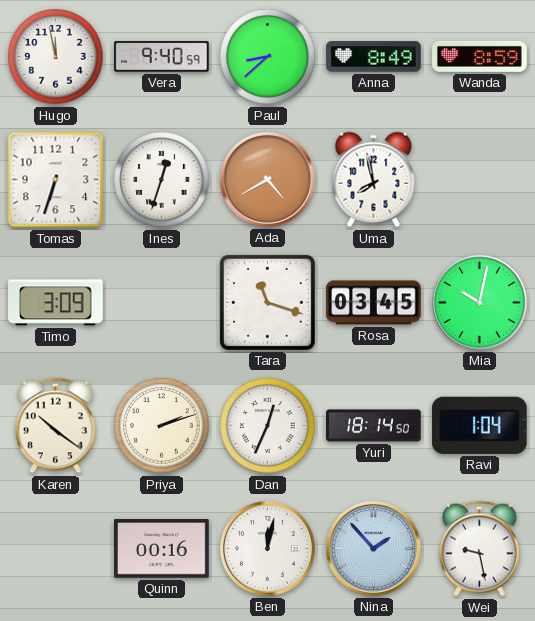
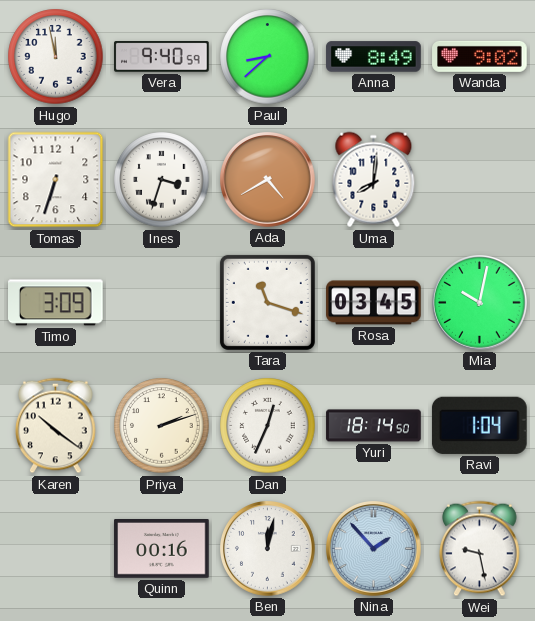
Wanda: 8:59 -> 9:02
Ines: 12:33 -> 3:33
Uma: 7:58 -> 8:01
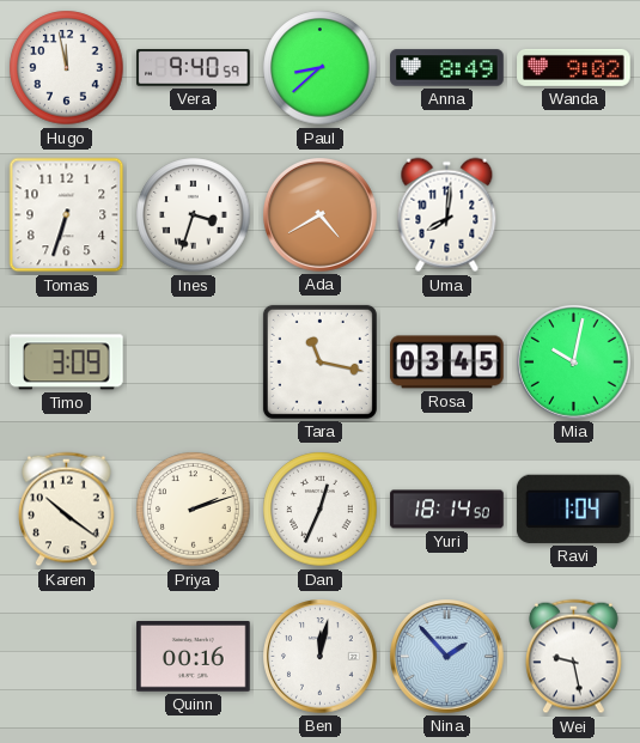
Tara: 11:18 -> 11:17
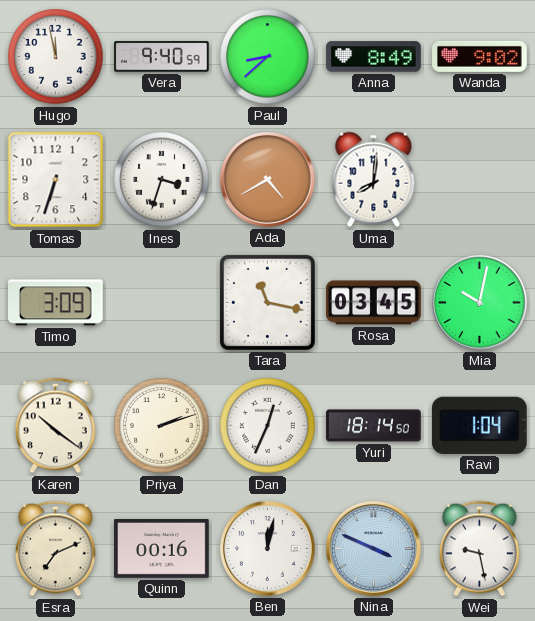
Esra: none -> 7:11
Nina: 1:53 -> 3:49
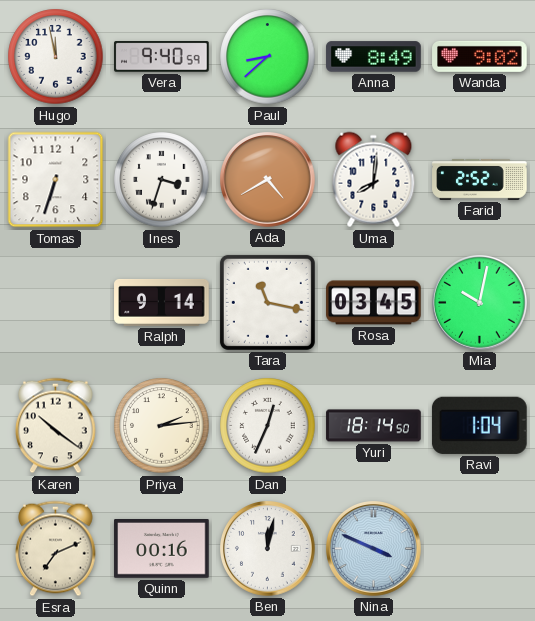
Farid: none -> 2:52
Timo: 3:09 -> none
Ralph: none -> 9:14
Priya: 2:12 -> 2:14
Wei: 9:28 -> none
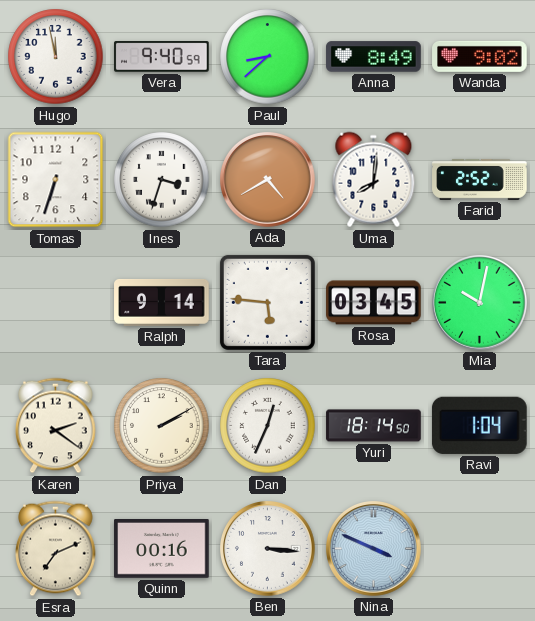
Tara: 11:17 -> 5:46
Karen: 10:21 -> 2:21
Priya: 2:14 -> 2:10
Ben: 12:02 -> 3:16
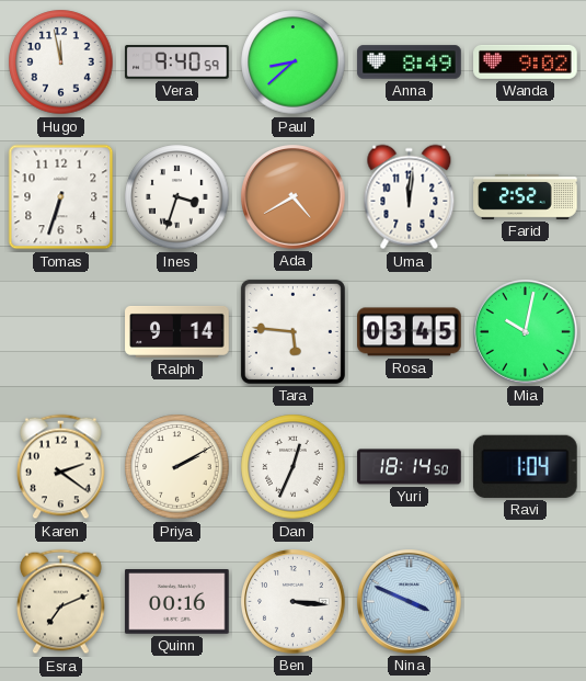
Uma: 8:01 -> 12:01
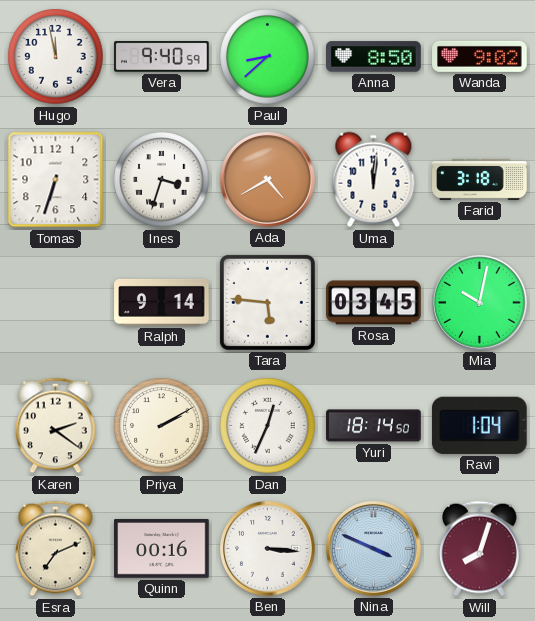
Anna: 8:49 -> 8:50
Farid: 2:52 -> 3:18
Will: none -> 8:03
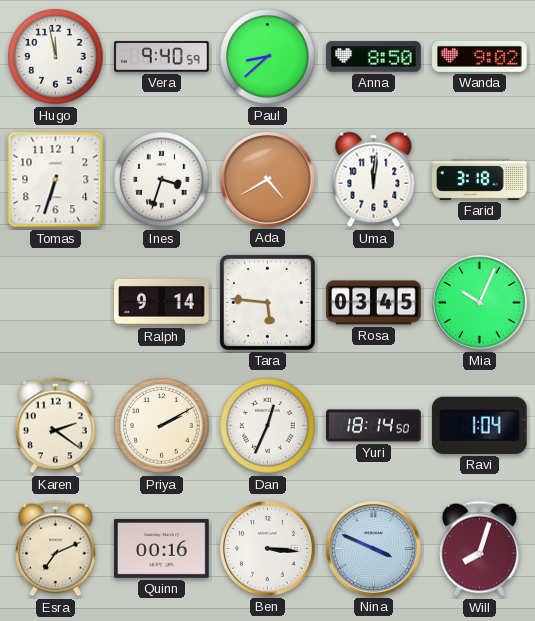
Mia: 10:02 -> 10:04
